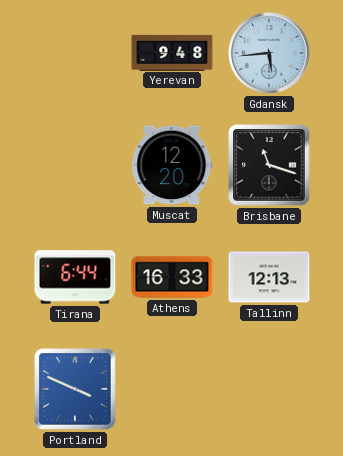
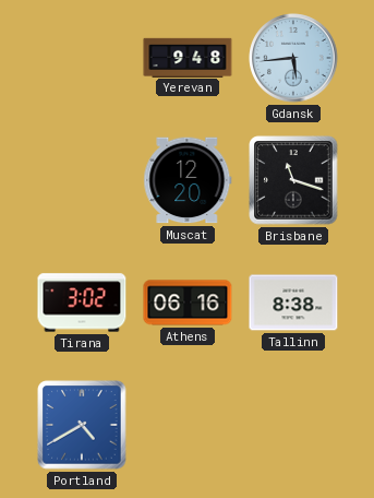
Tirana: 6:44 -> 3:02
Athens: 16:33 -> 06:16
Tallinn: 12:13 -> 8:38
Portland: 3:49 -> 4:40
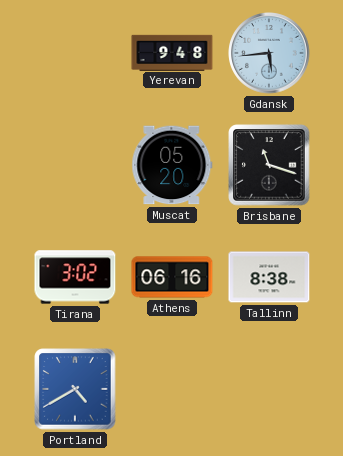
Muscat: 12:20 -> 05:20
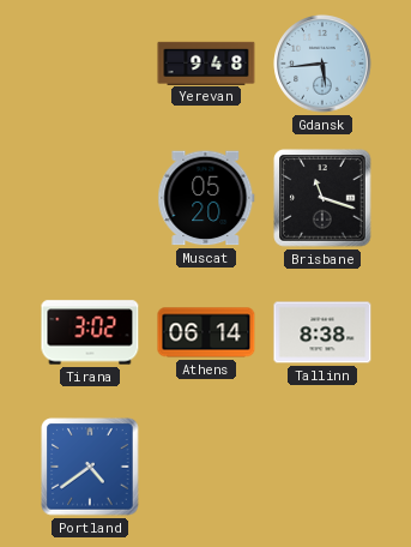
Athens: 06:16 -> 06:14
Portland: 4:40 -> 4:39
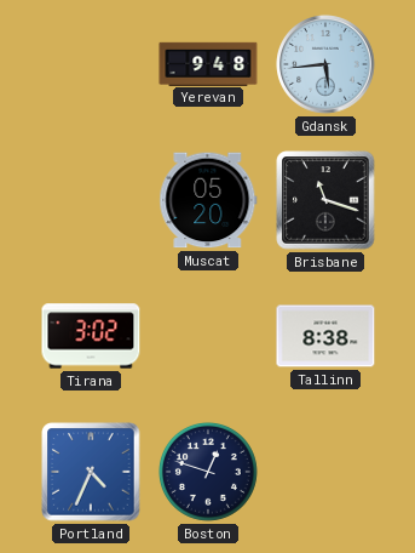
Athens: 06:14 -> none
Portland: 4:39 -> 4:34
Boston: none -> 12:48
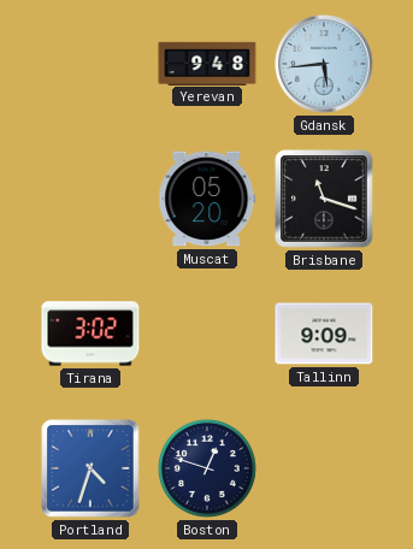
Tallinn: 8:38 -> 9:09
Portland: 4:34 -> 4:33
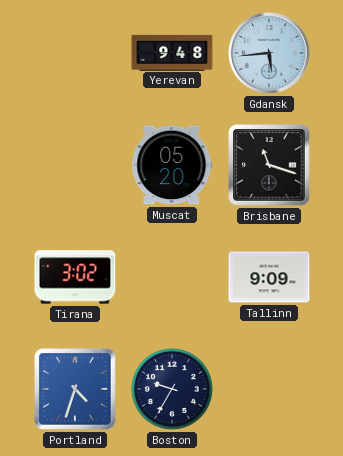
Boston: 12:48 -> 9:35
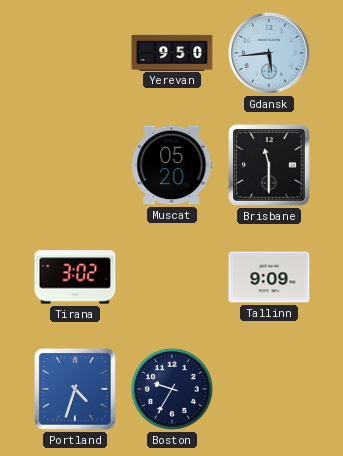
Yerevan: 9:48 -> 9:50
Brisbane: 11:18 -> 11:30
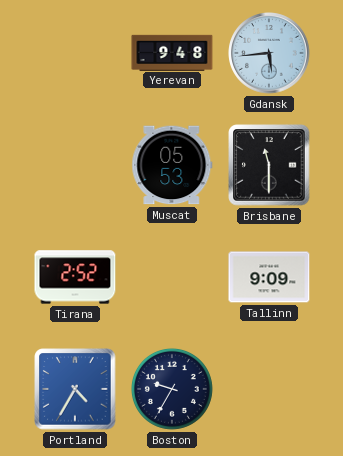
Yerevan: 9:50 -> 9:48
Muscat: 05:20 -> 05:53
Tirana: 3:02 -> 2:52
Portland: 4:33 -> 4:35
